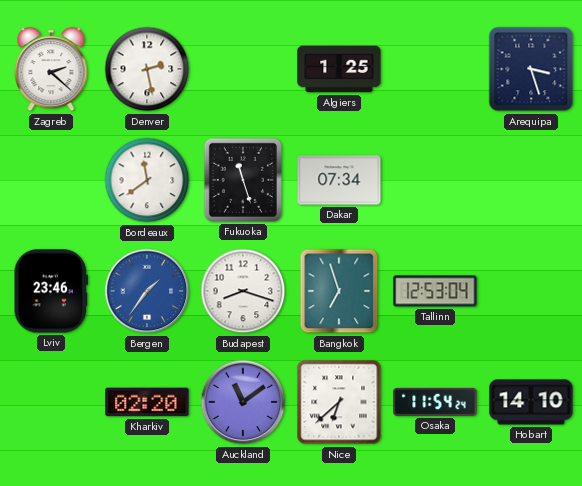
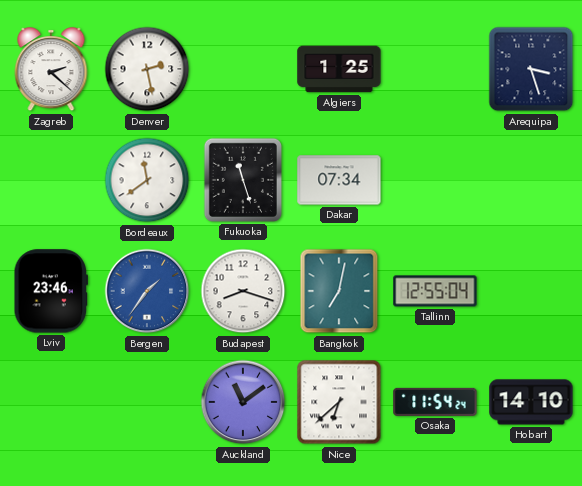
Bangkok: 6:57 -> 7:02
Tallinn: 12:53 -> 12:55
Kharkiv: 02:20 -> none
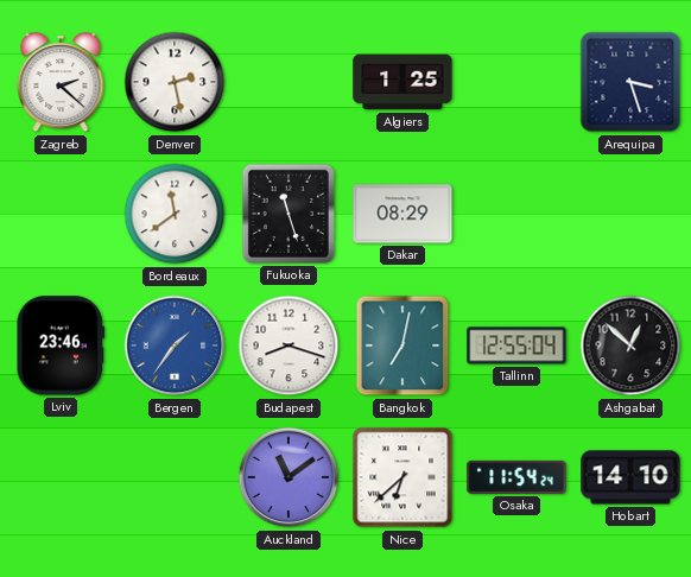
Dakar: 07:34 -> 08:29
Ashgabat: none -> 12:52
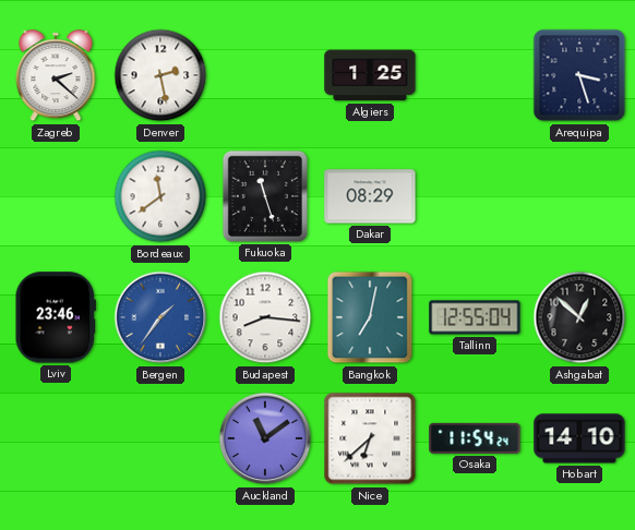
Budapest: 8:18 -> 8:16
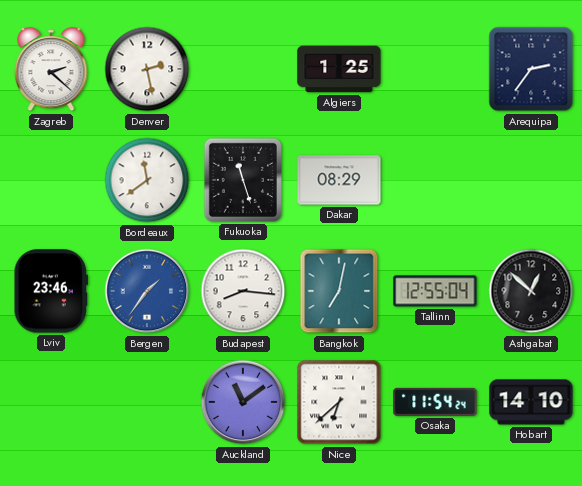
Arequipa: 3:27 -> 2:36
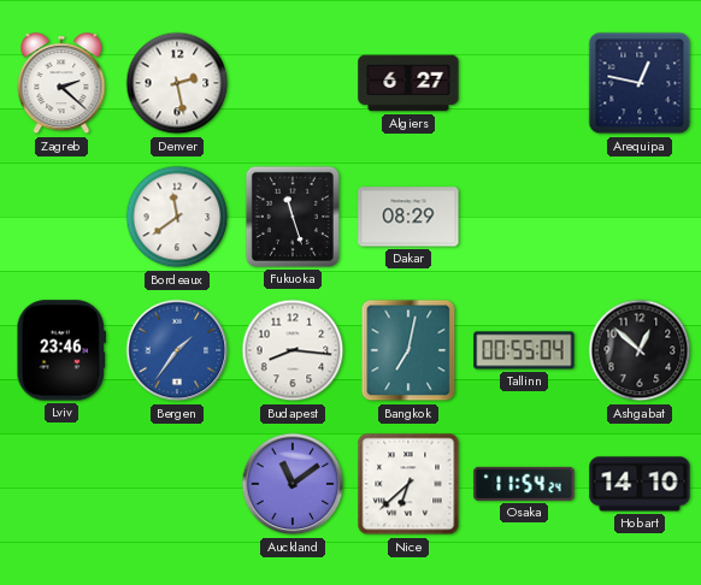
Algiers: 1:25 -> 6:27
Arequipa: 2:36 -> 12:47
Tallinn: 12:55 -> 00:55
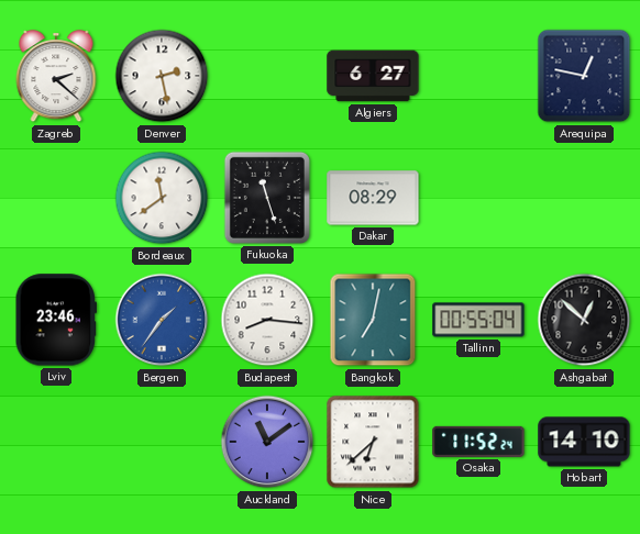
Osaka: 11:54 -> 11:52
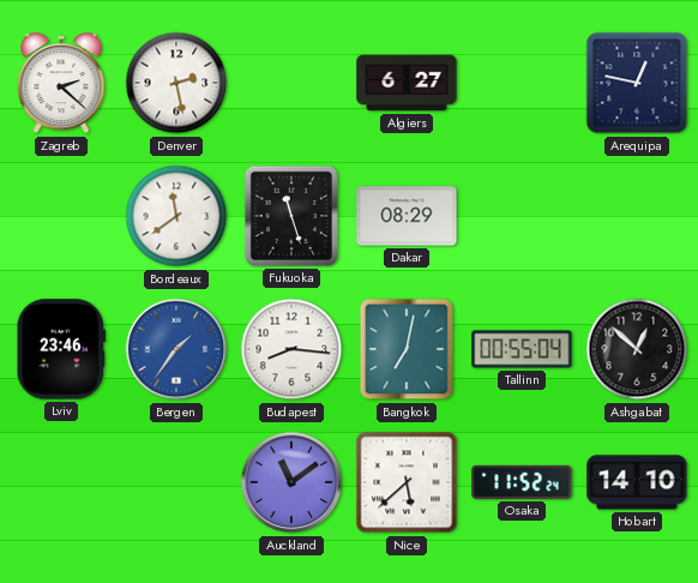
Nice: 6:38 -> 5:38
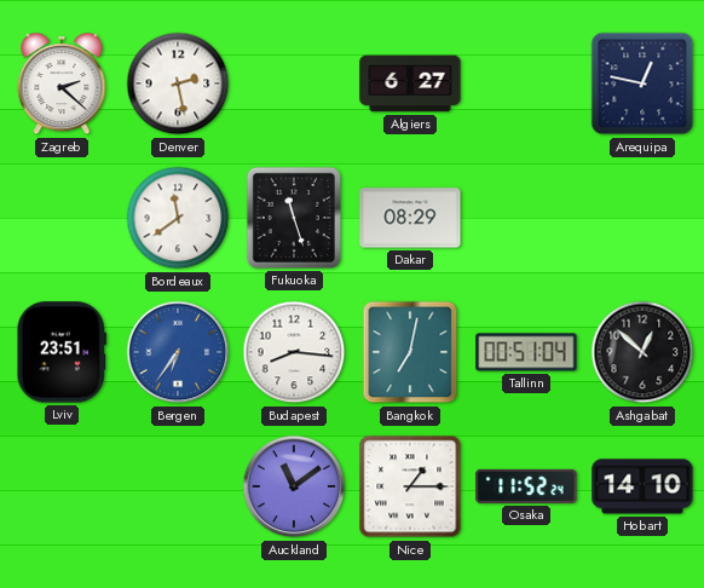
Lviv: 23:46 -> 23:51
Bergen: 1:36 -> 6:36
Tallinn: 00:55 -> 00:51
Nice: 5:38 -> 1:15
